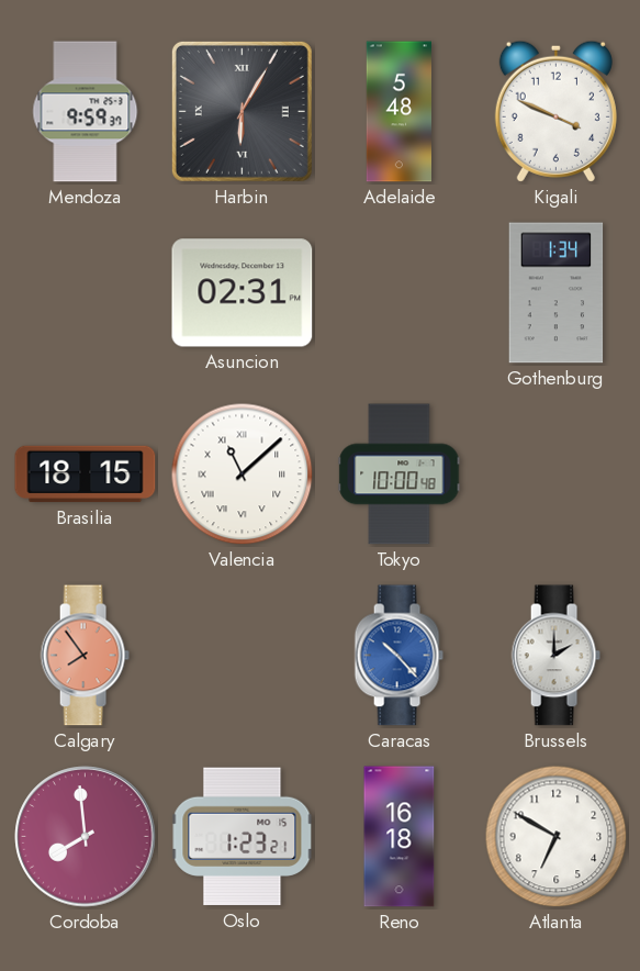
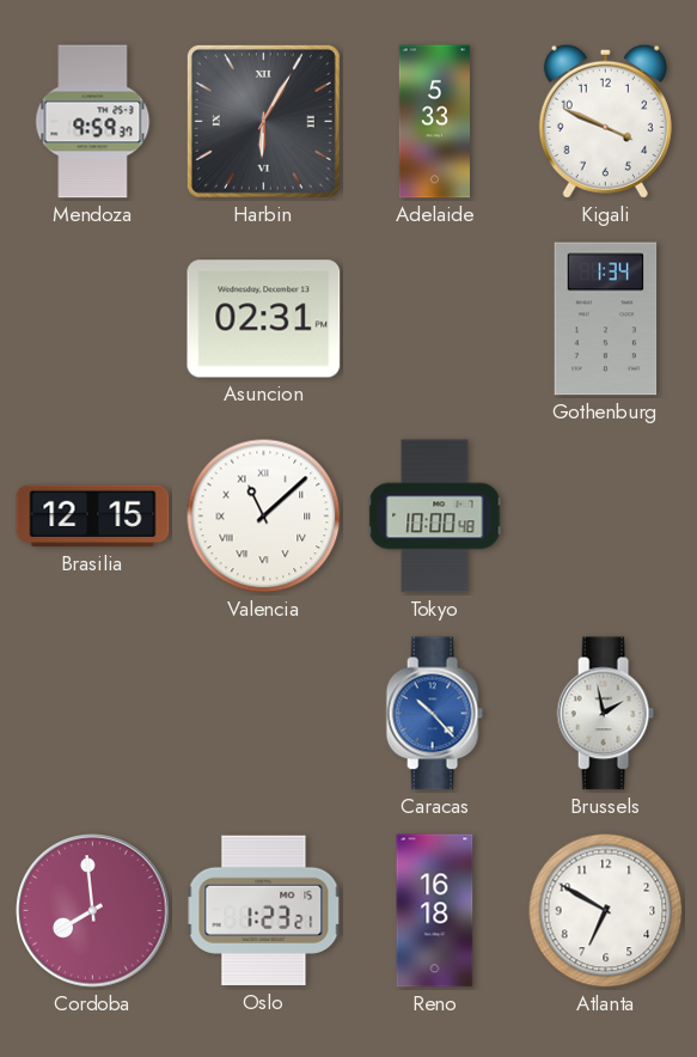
Adelaide: 5:48 -> 5:33
Brasilia: 18:15 -> 12:15
Calgary: 7:54 -> none
Brussels: 2:00 -> 1:58
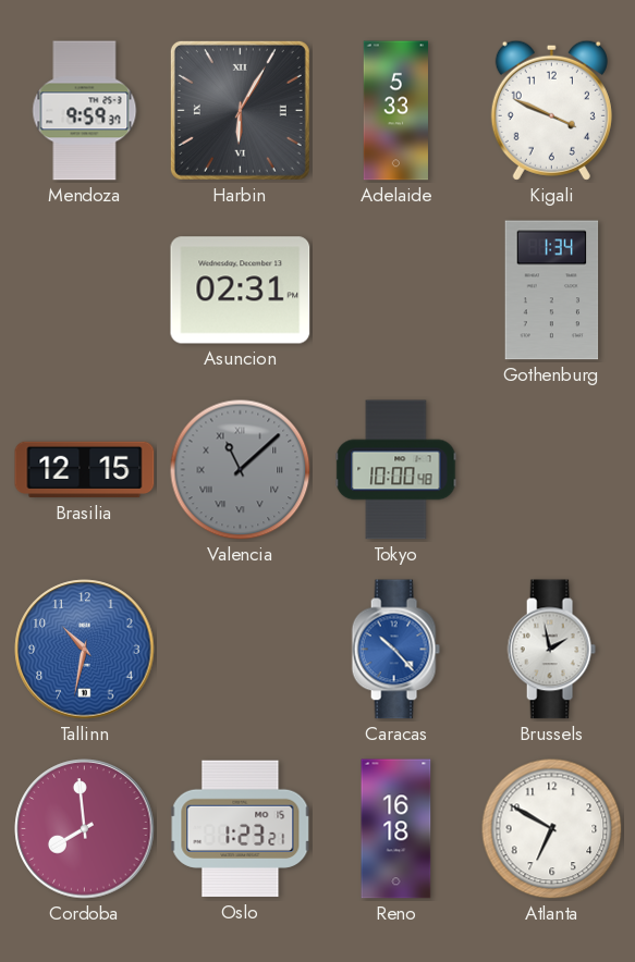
Valencia dial: white -> grey
Tallinn: none -> 10:32
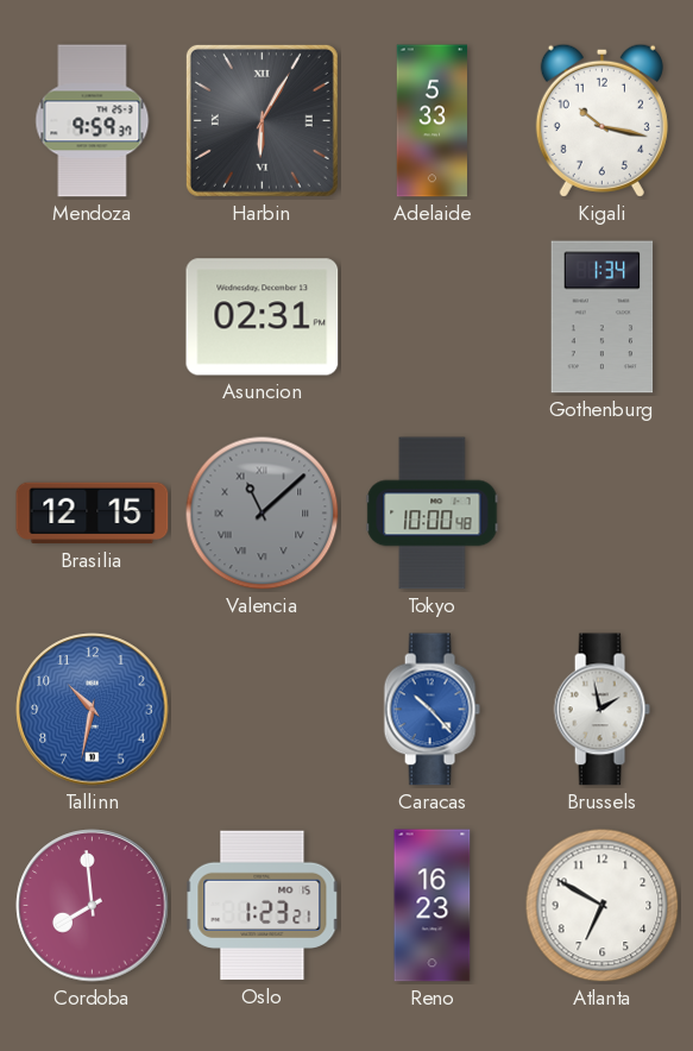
Kigali: 3:49 -> 10:17
Reno: 16:18 -> 16:23
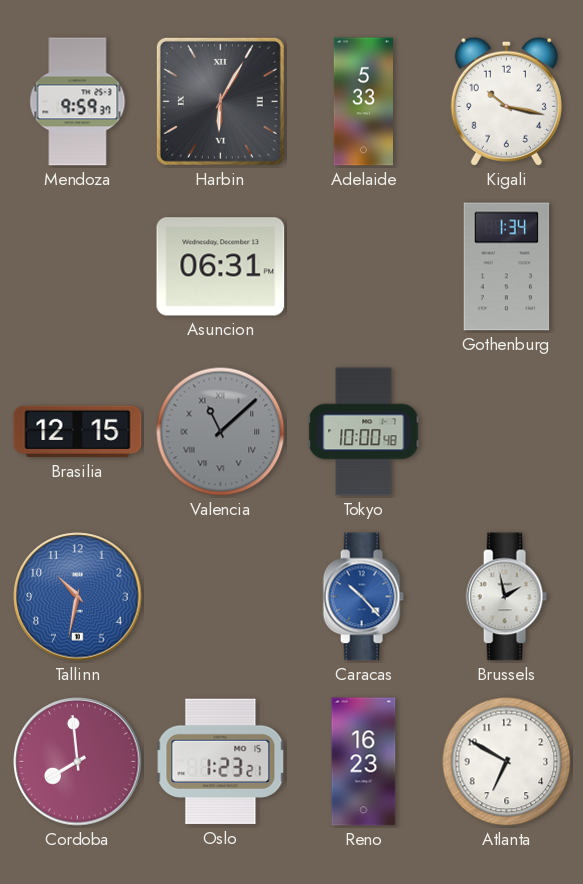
Asuncion: 02:31 -> 06:31
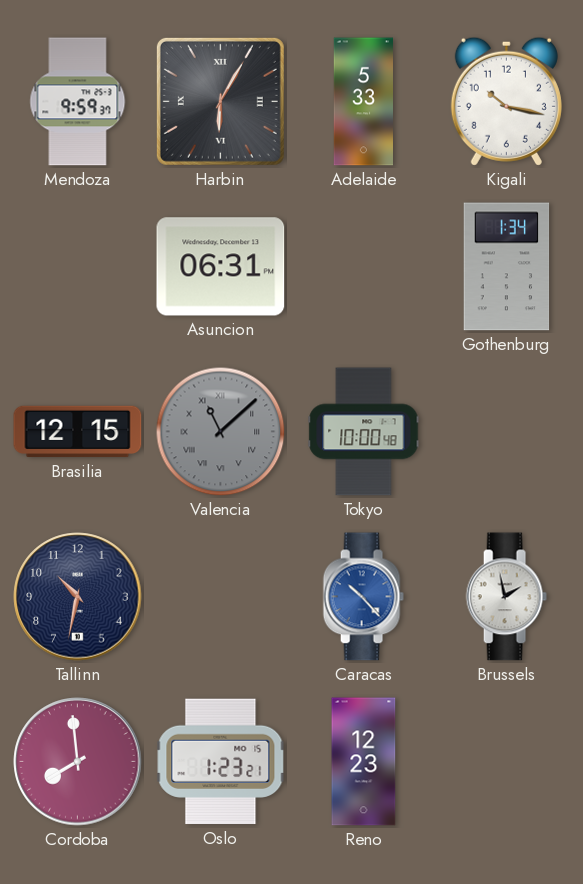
Tallinn dial: blue -> navy
Reno: 16:23 -> 12:23
Atlanta: 6:50 -> none
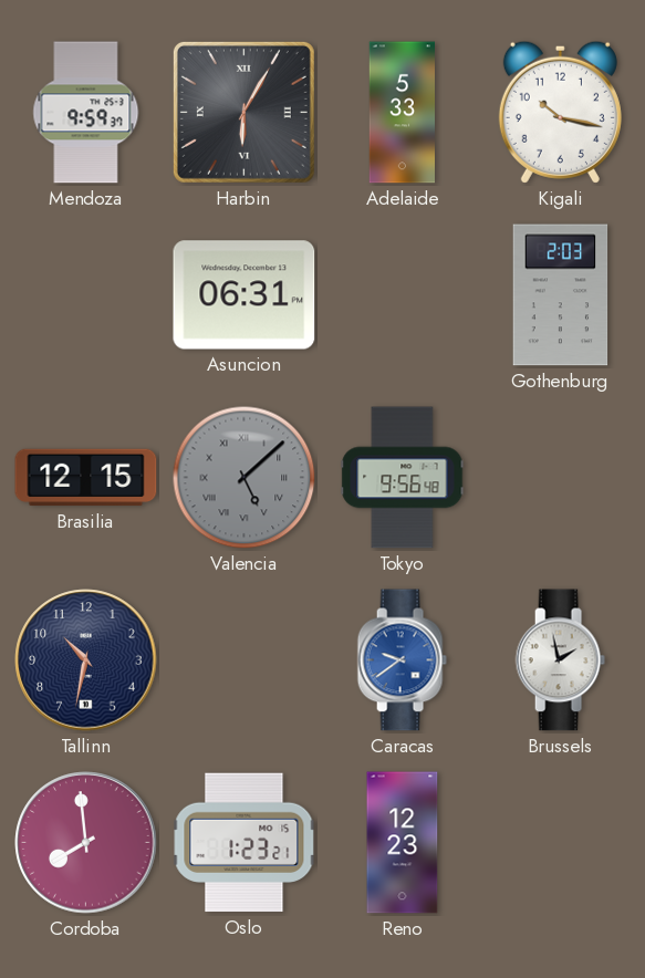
Gothenburg: 1:34 -> 2:03
Valencia: 11:08 -> 5:08
Tokyo: 10:00 -> 9:56
Caracas: 10:23 -> 9:39
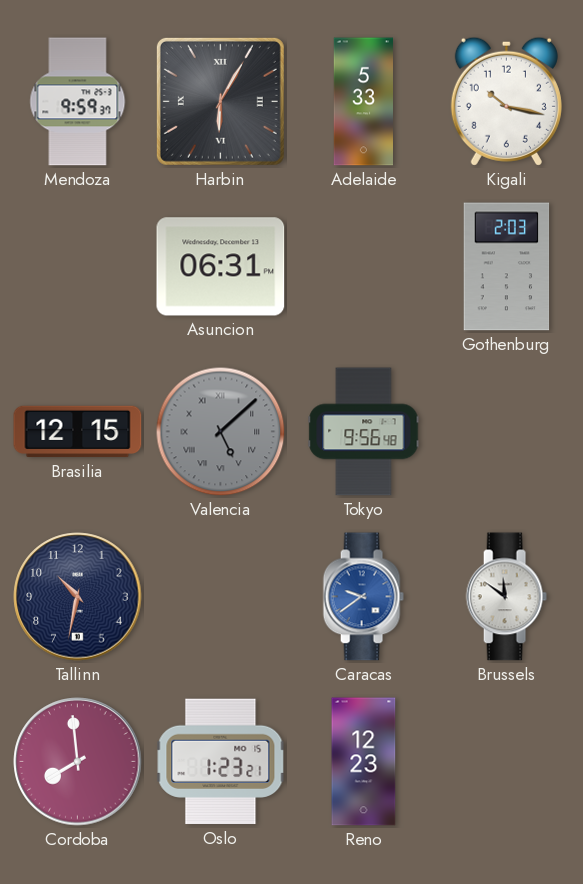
Brussels: 1:58 -> 11:51
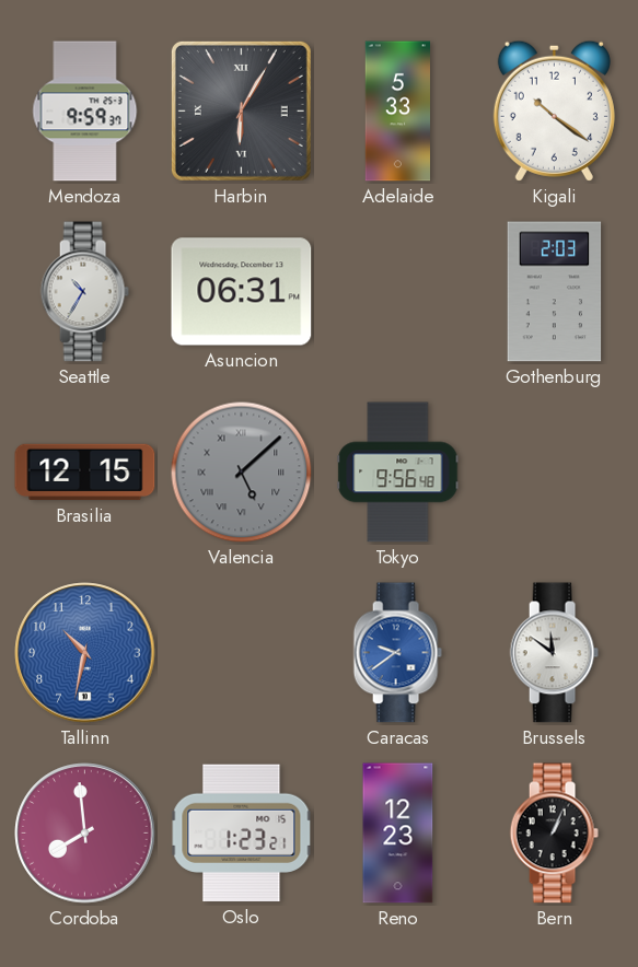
Kigali: 10:17 -> 10:21
Seattle: none -> 10:35
Tallinn dial: navy -> blue
Bern: none -> 1:04
